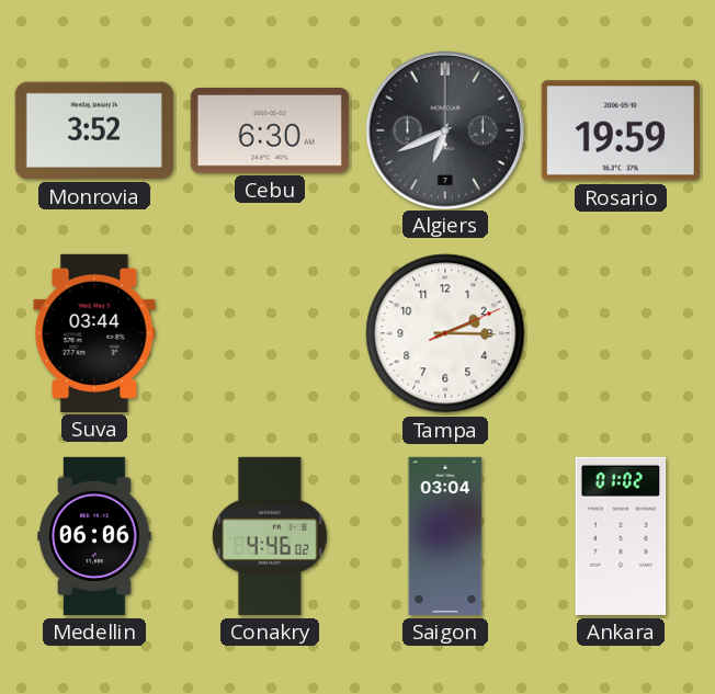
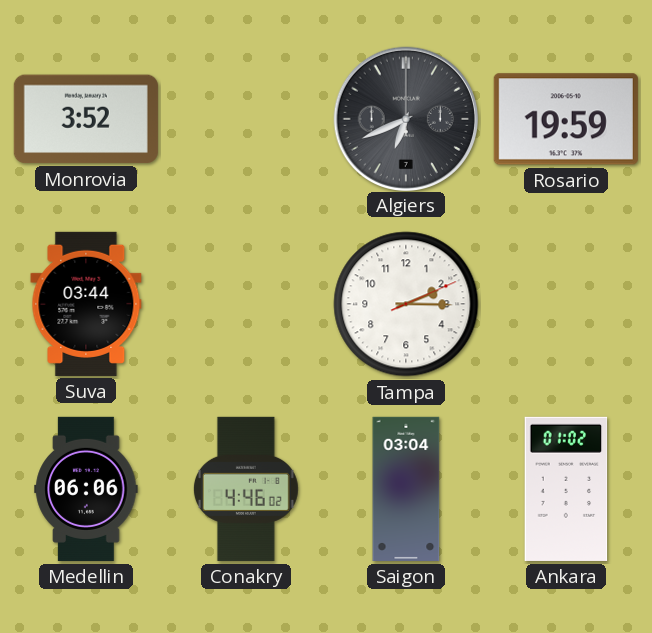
Cebu: 6:30 -> none
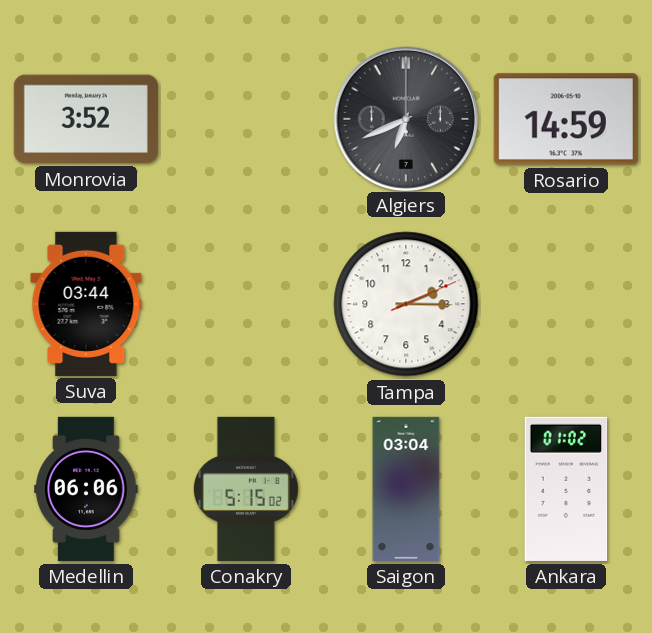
Rosario: 19:59 -> 14:59
Conakry: 4:46 -> 5:15
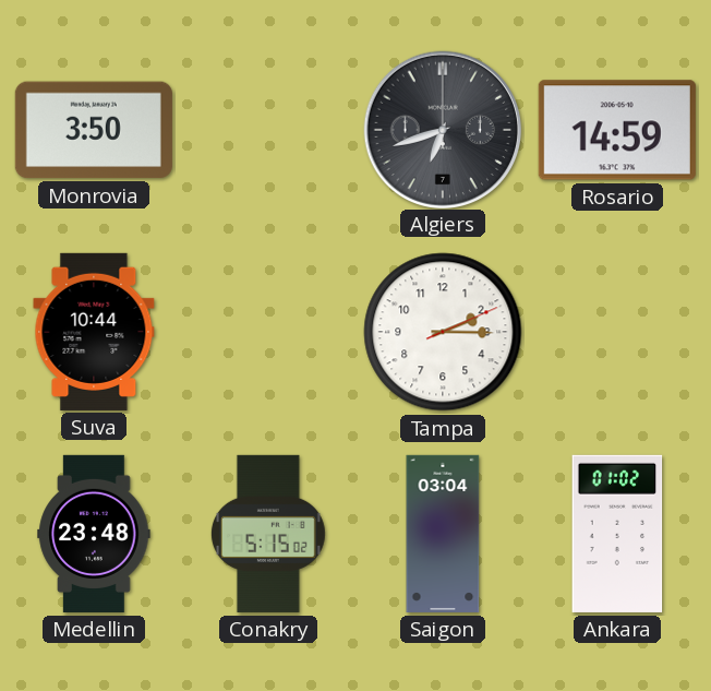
Monrovia: 3:52 -> 3:50
Algiers: 6:41 -> 6:42
Suva: 03:44 -> 10:44
Medellin: 06:06 -> 23:48
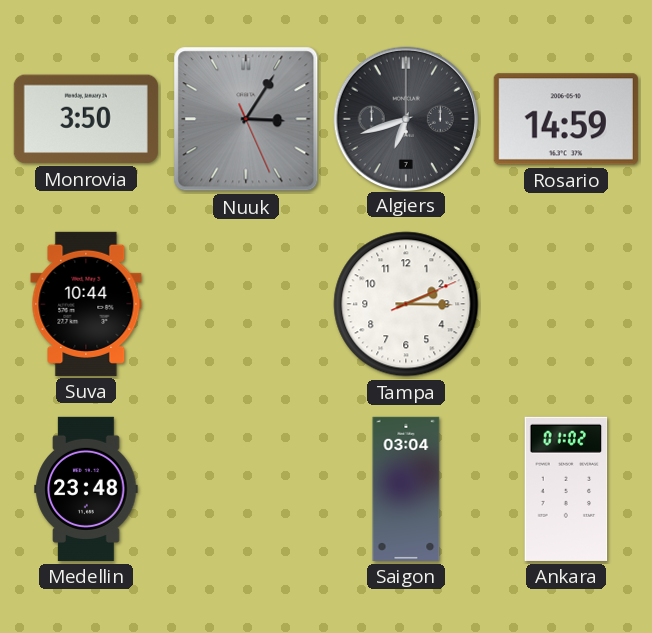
Nuuk: none -> 3:05
Conakry: 5:15 -> none
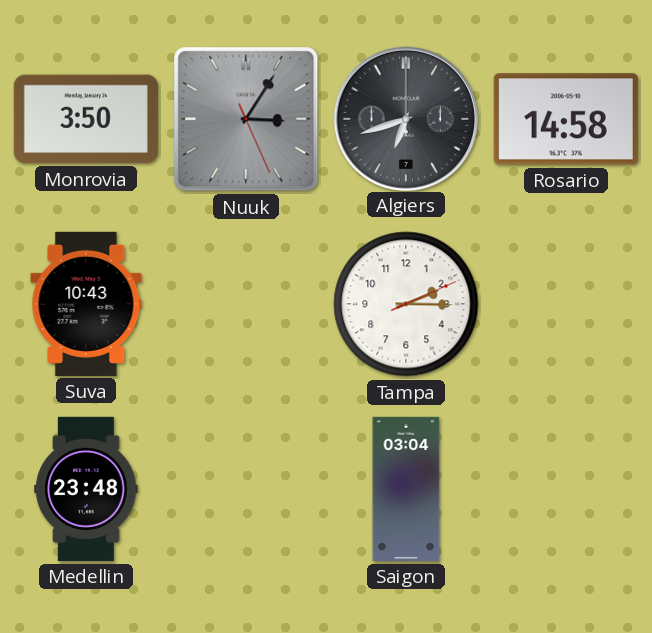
Rosario: 14:59 -> 14:58
Suva: 10:44 -> 10:43
Ankara: 01:02 -> none
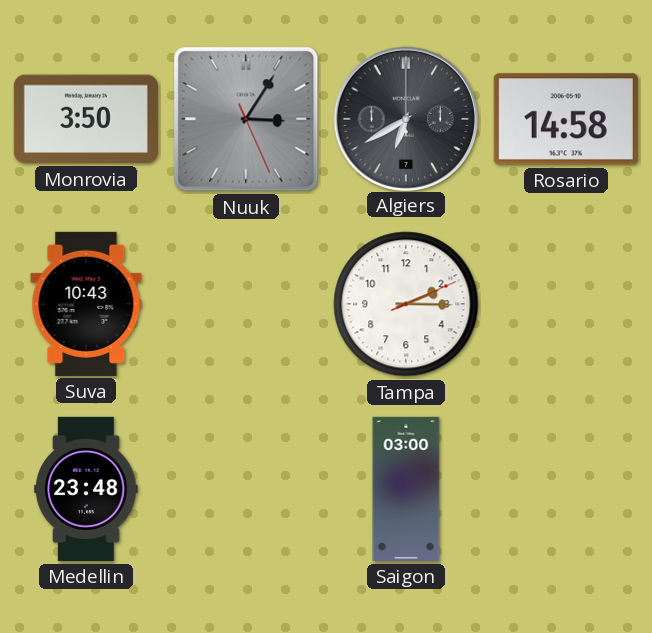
Algiers: 6:42 -> 6:40
Saigon: 03:04 -> 03:00
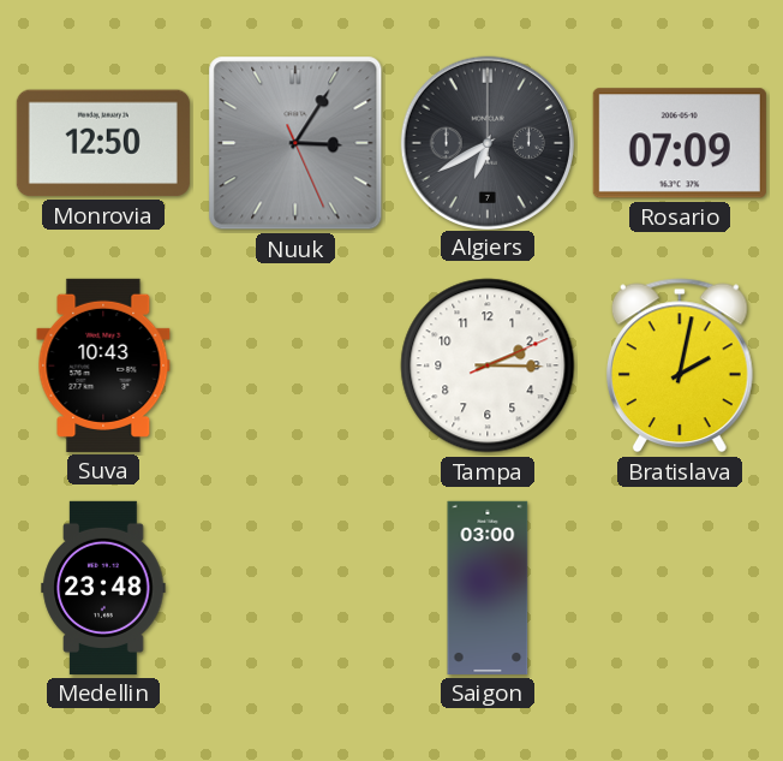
Monrovia: 3:50 -> 12:50
Rosario: 14:58 -> 07:09
Bratislava: none -> 2:02
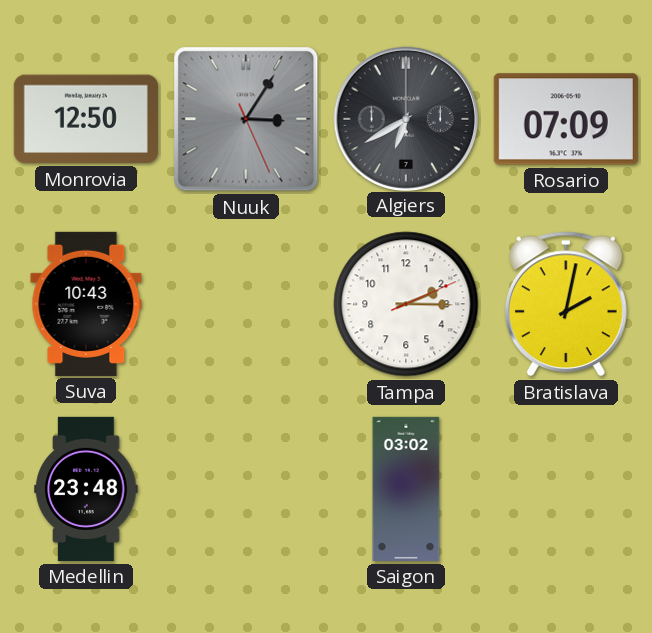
Saigon: 03:00 -> 03:02
